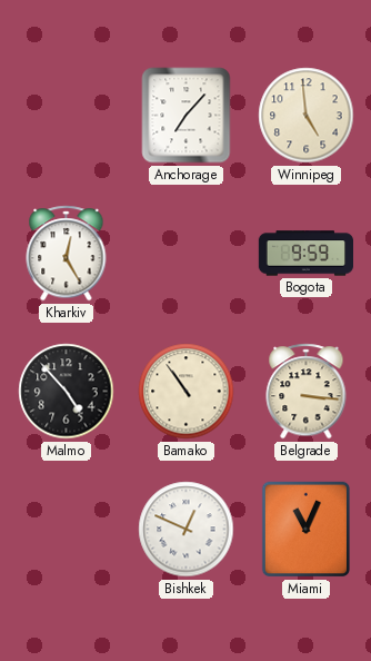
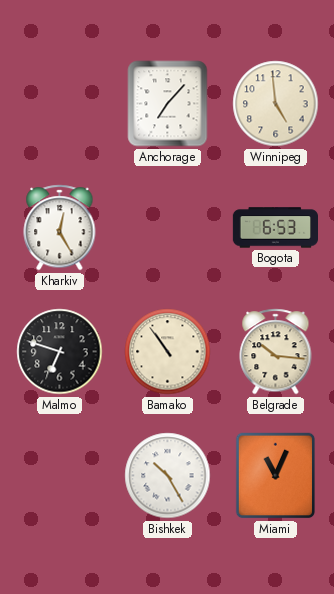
Bogota: 9:59 -> 6:53
Malmo: 4:53 -> 6:48
Belgrade: 3:16 -> 10:16
Bishkek: 12:49 -> 10:25
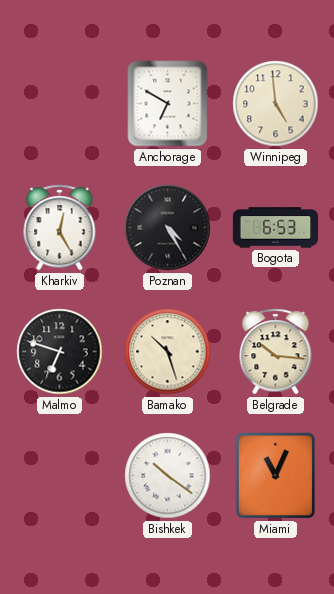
Anchorage: 7:07 -> 6:50
Poznan: none -> 4:25
Bamako: 10:54 -> 10:27
Bishkek: 10:25 -> 10:21
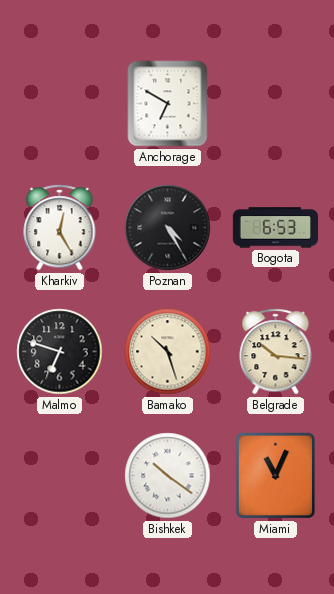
Winnipeg: 4:59 -> none
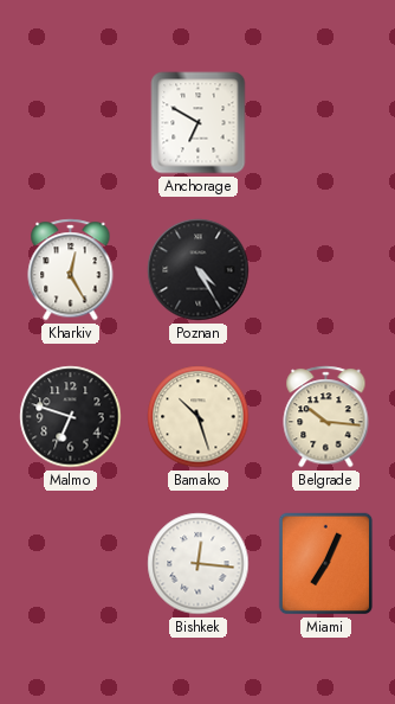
Bogota: 6:53 -> none
Bishkek: 10:21 -> 12:16
Miami: 11:04 -> 7:04
